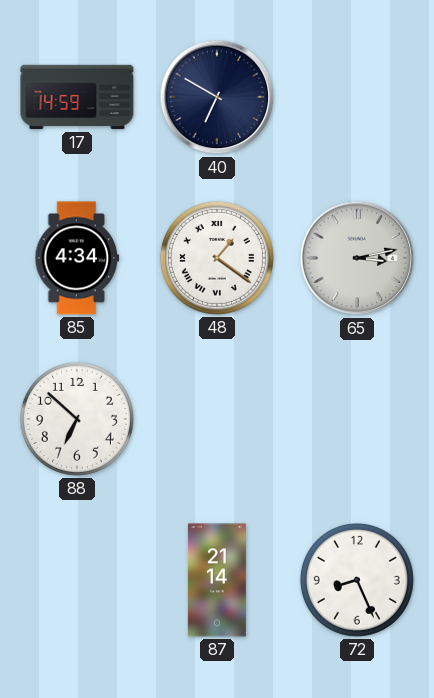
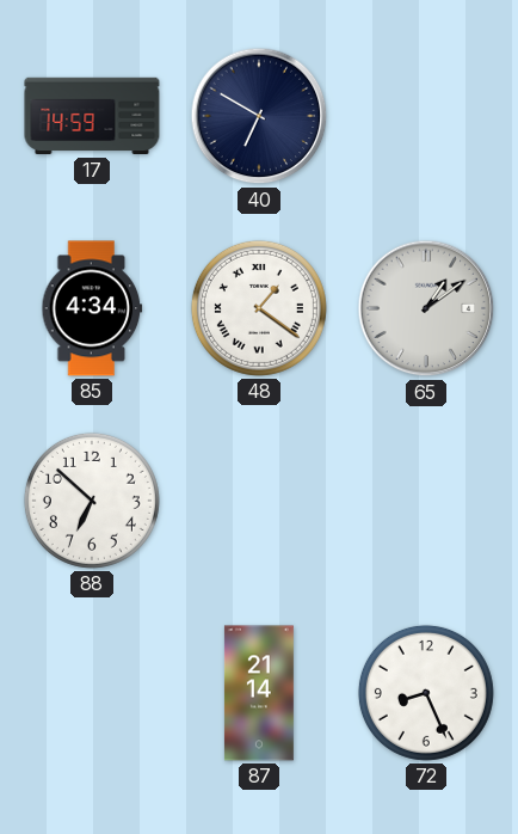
65: 3:13 -> 1:09
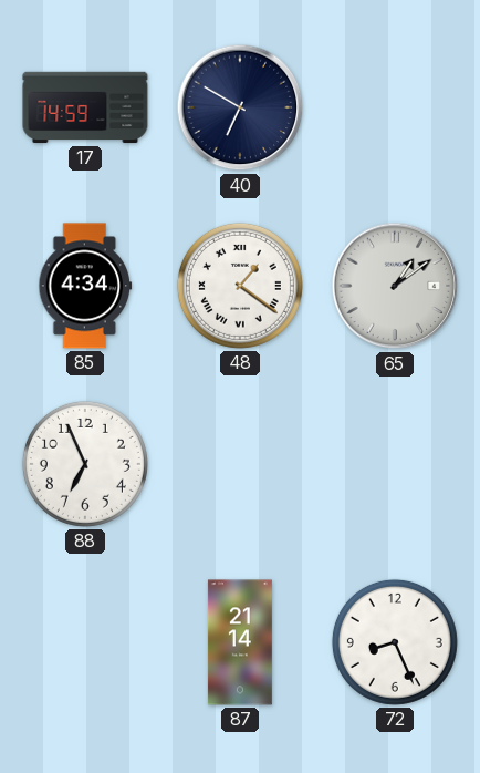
88: 6:52 -> 6:56
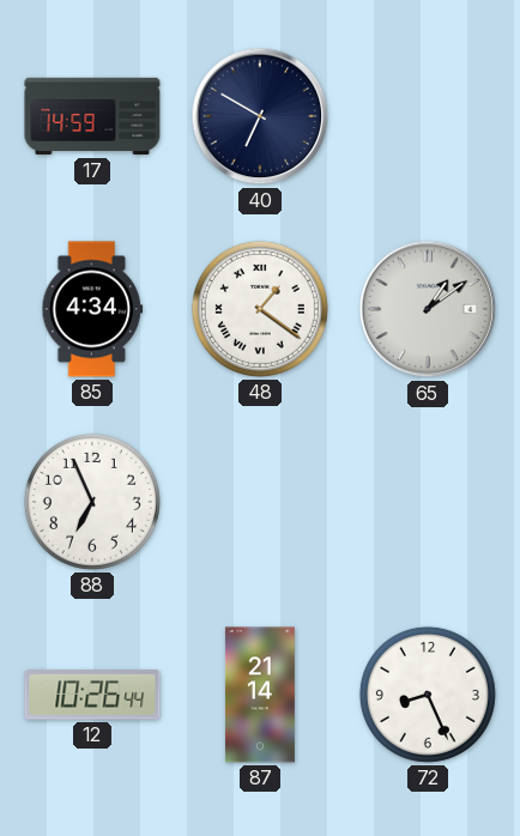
12: none -> 10:26
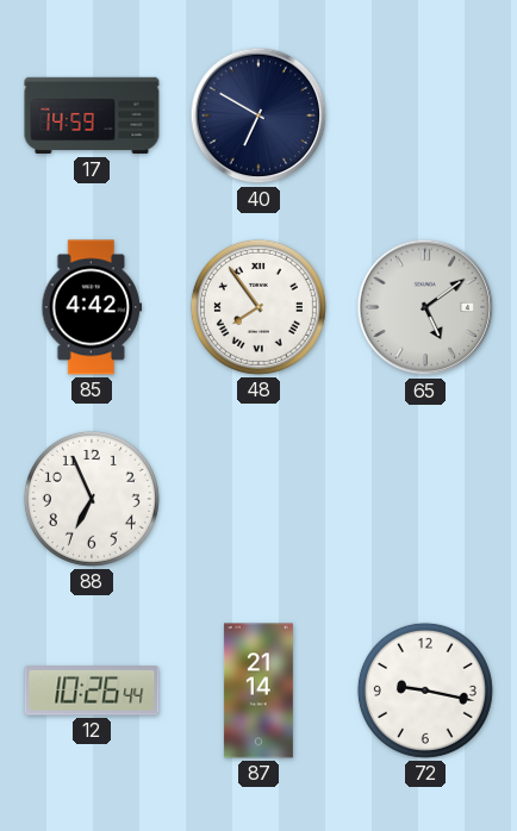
85: 4:34 -> 4:42
48: 1:21 -> 7:54
65: 1:09 -> 5:09
72: 8:26 -> 9:17
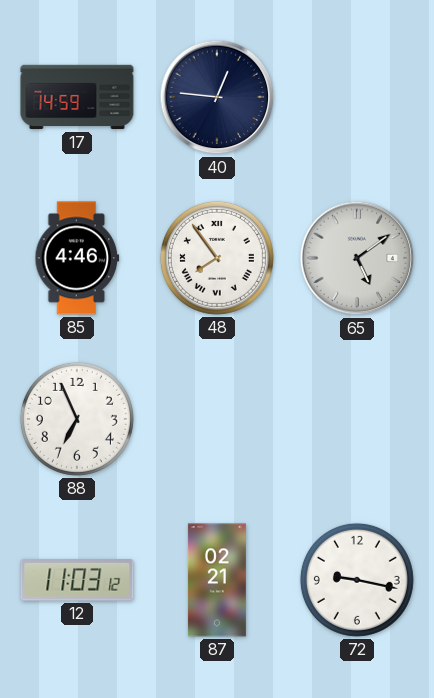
40: 6:50 -> 12:46
85: 4:42 -> 4:46
12: 10:26 -> 11:03
87: 21:14 -> 02:21
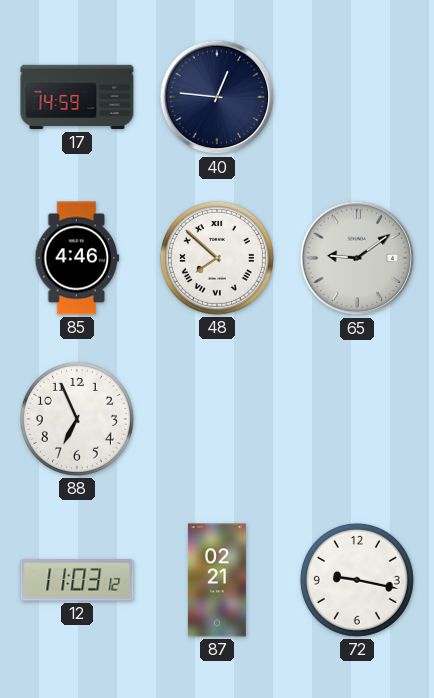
48: 7:54 -> 7:52
65: 5:09 -> 9:09
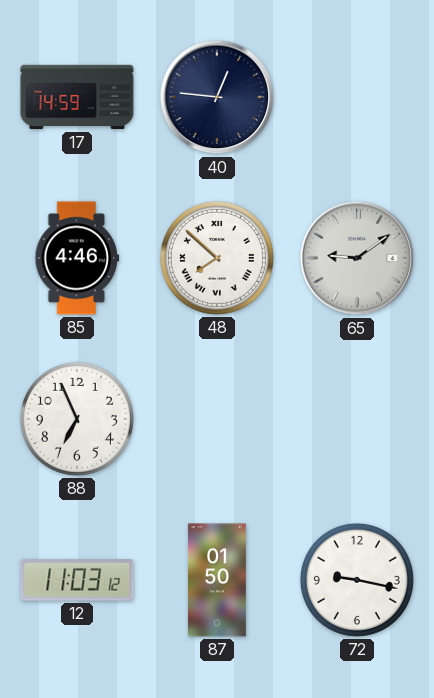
87: 02:21 -> 01:50
